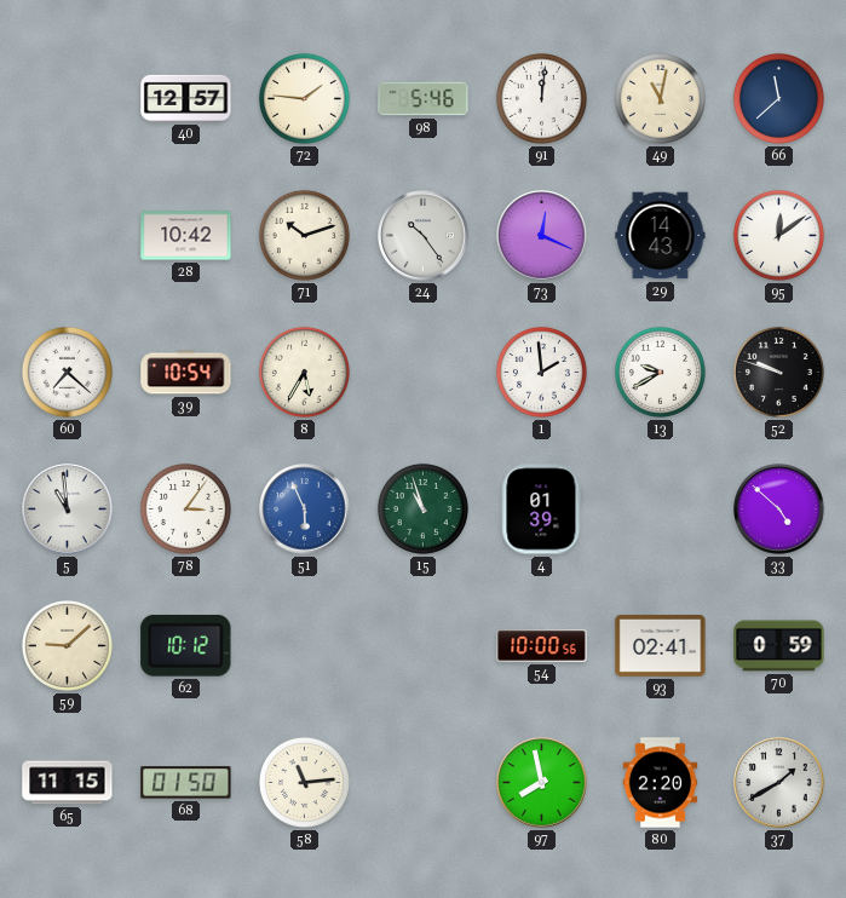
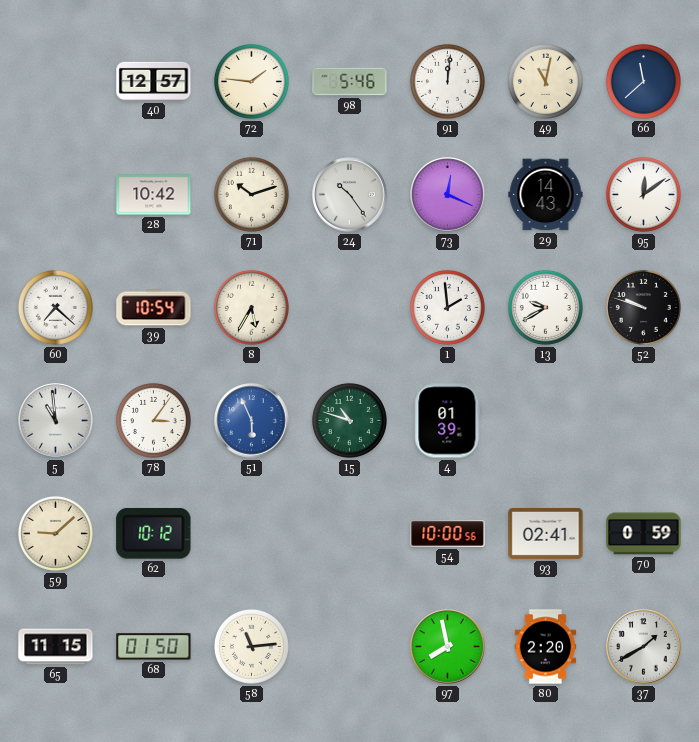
15: 10:57 -> 10:48
33: 4:52 -> none
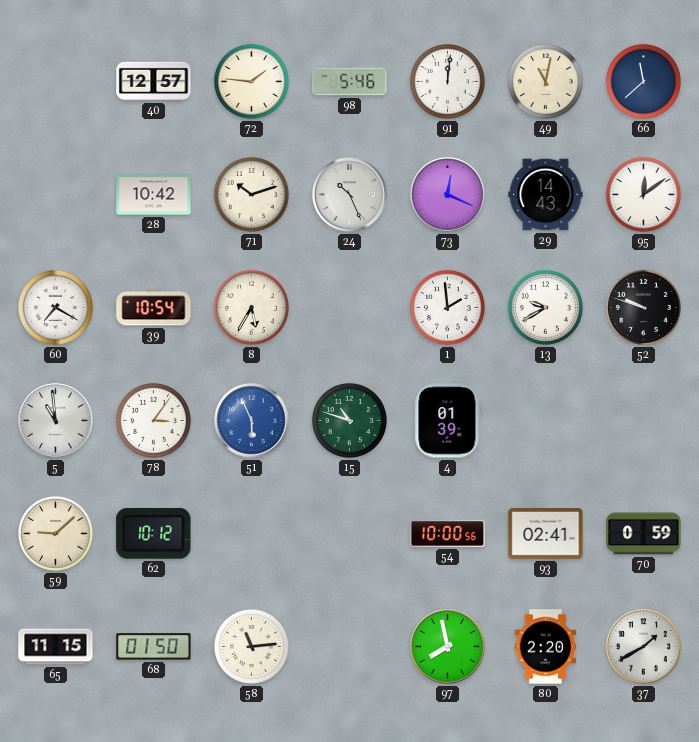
24: 10:24 -> 10:26
60: 7:22 -> 7:20
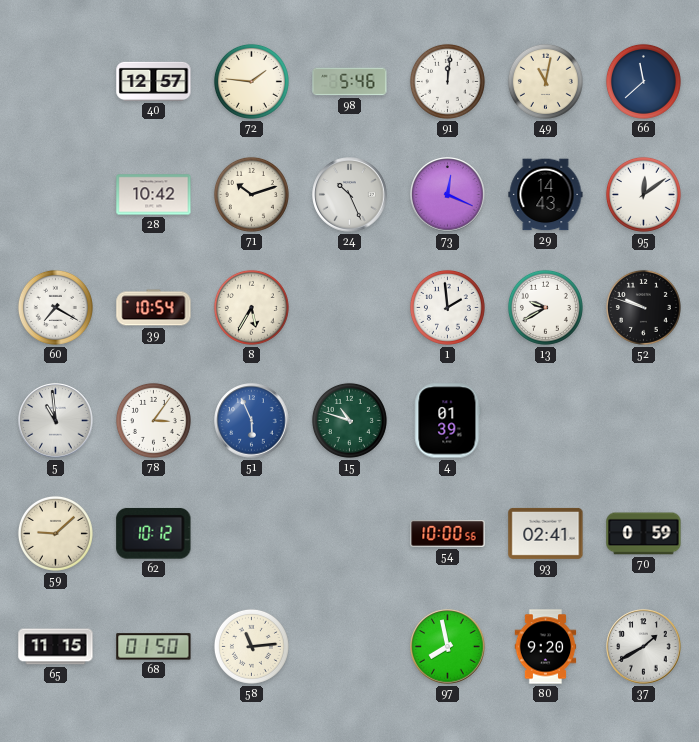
80: 2:20 -> 9:20
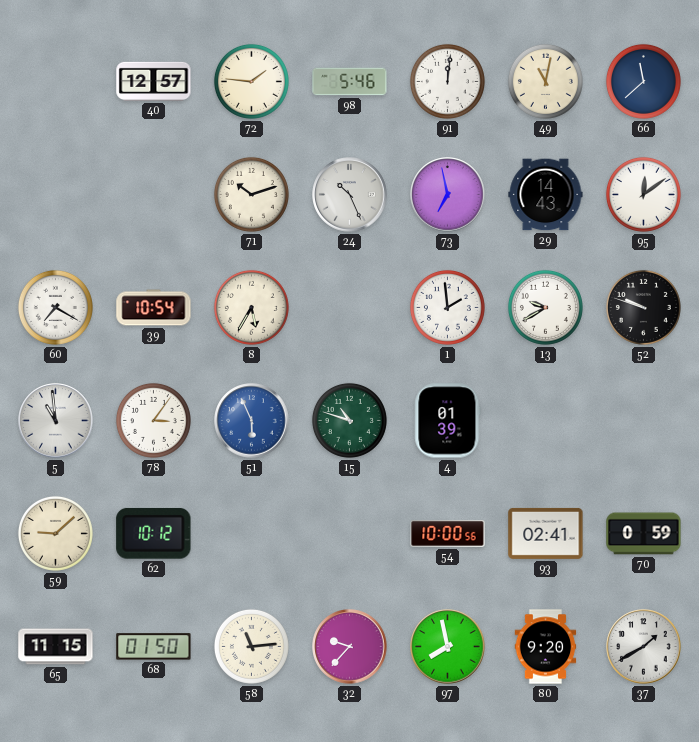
28: 10:42 -> none
73: 12:19 -> 6:58
32: none -> 9:37
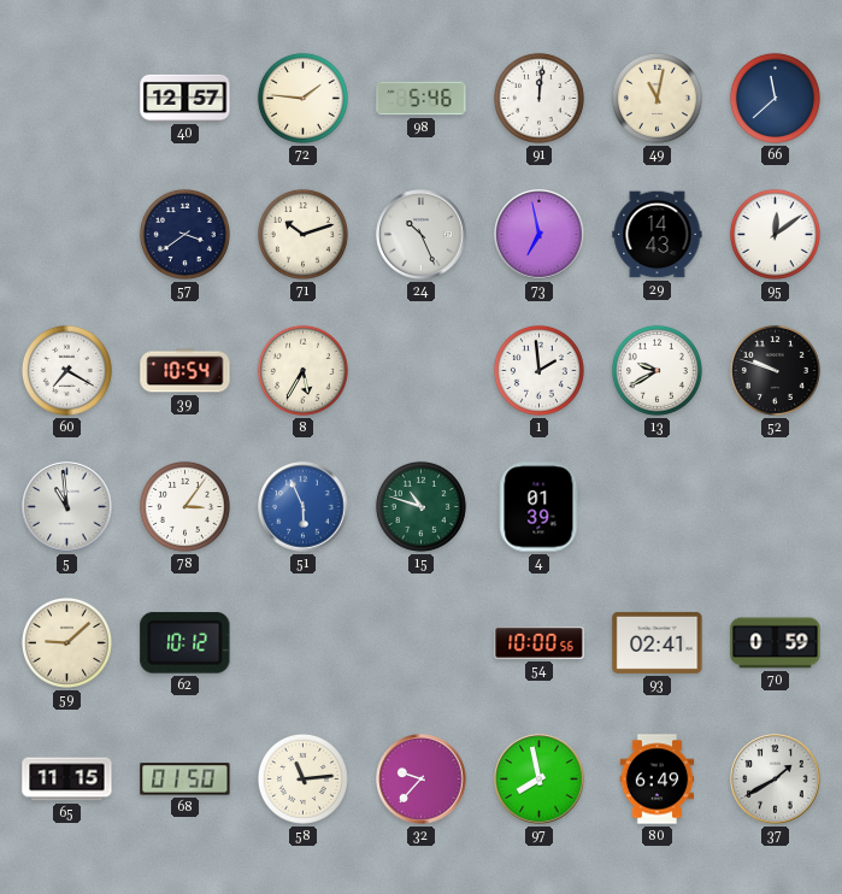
57: none -> 3:39
80: 9:20 -> 6:49
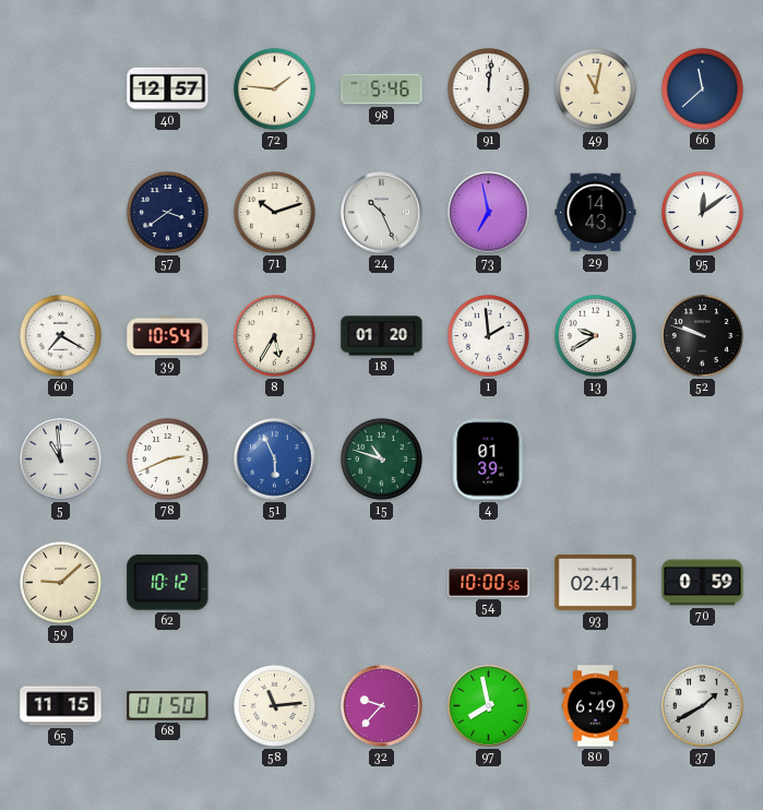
18: none -> 01:20
78: 3:06 -> 2:41
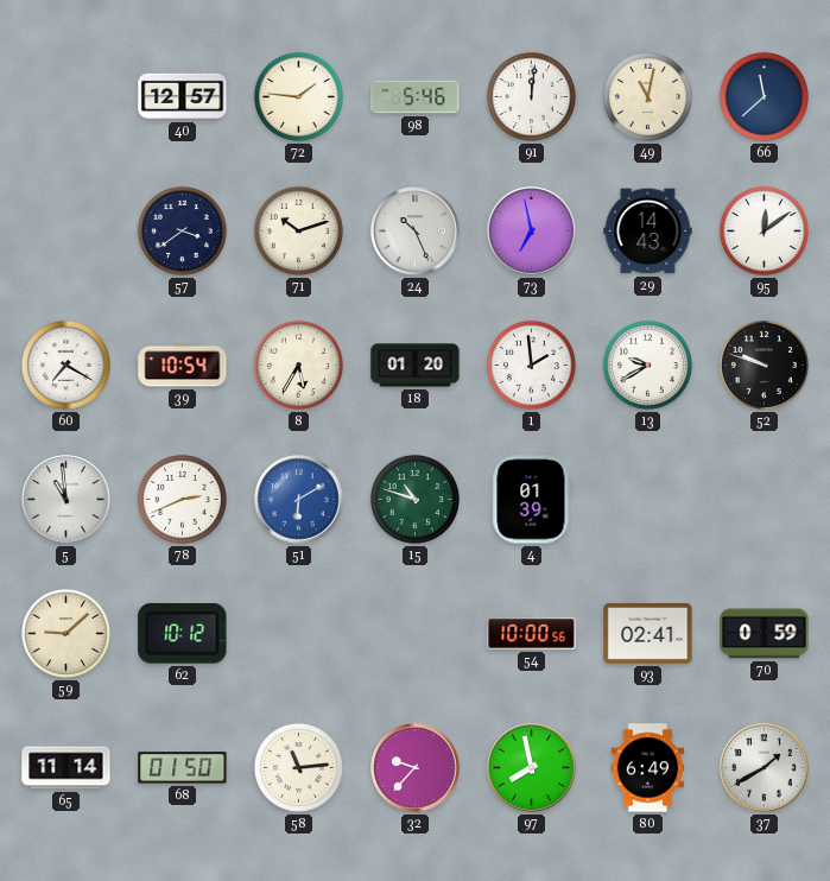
51: 5:56 -> 6:10
65: 11:15 -> 11:14
